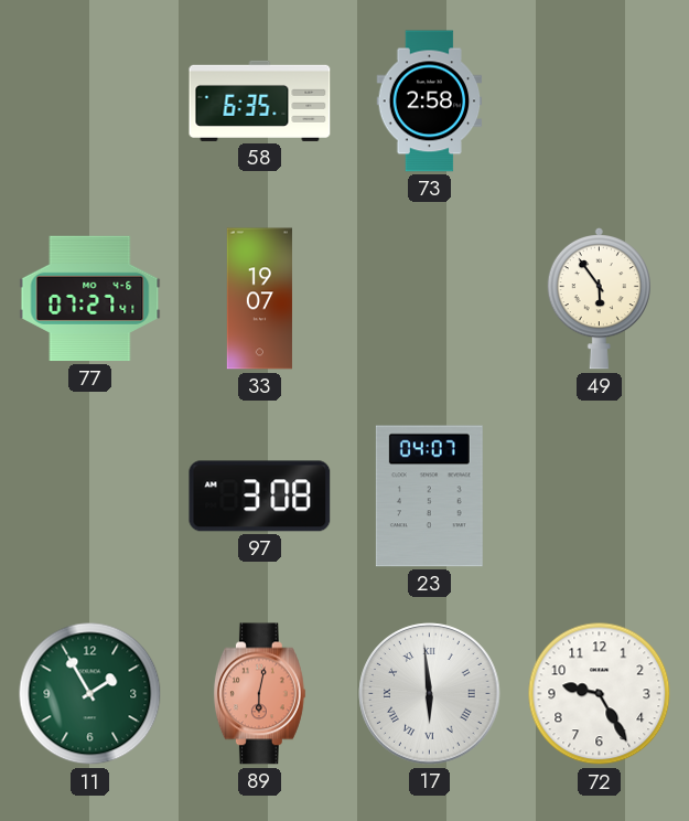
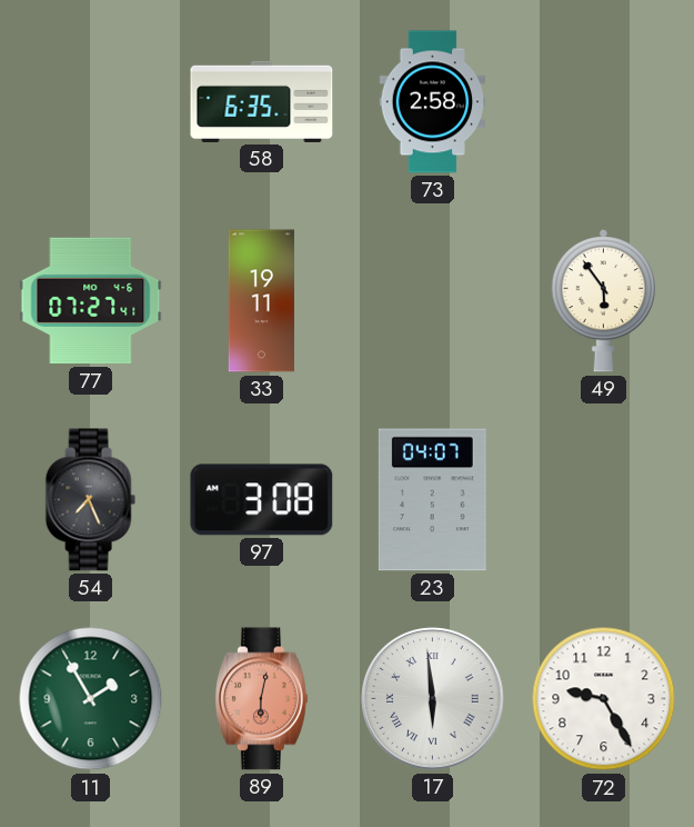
33: 19:07 -> 19:11
54: none -> 7:26
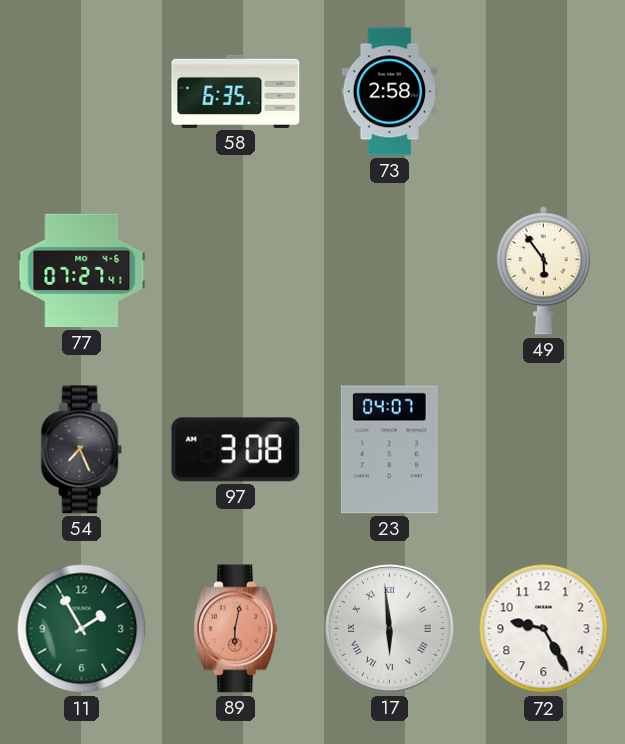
33: 19:11 -> none
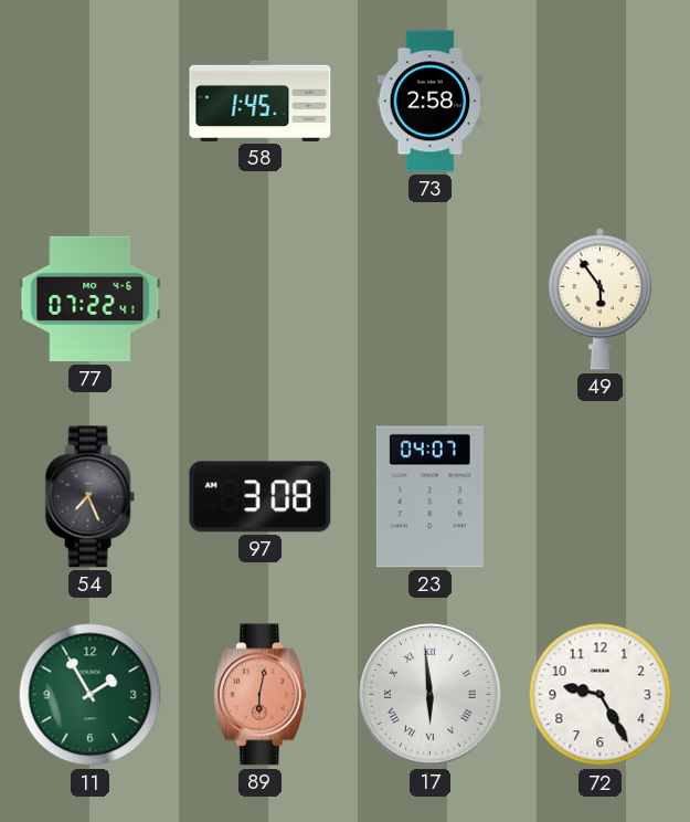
58: 6:35 -> 1:45
77: 07:27 -> 07:22
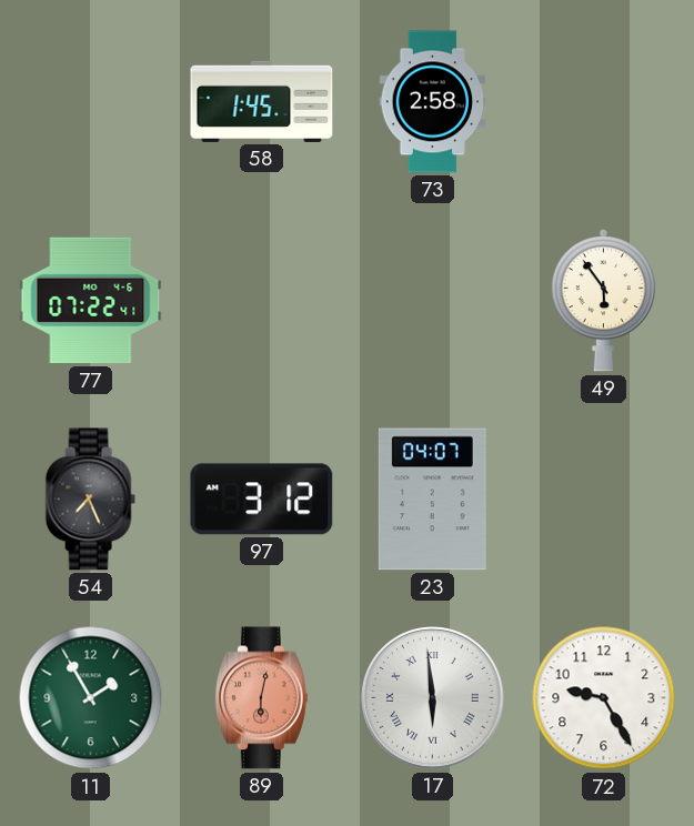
97: 3:08 -> 3:12
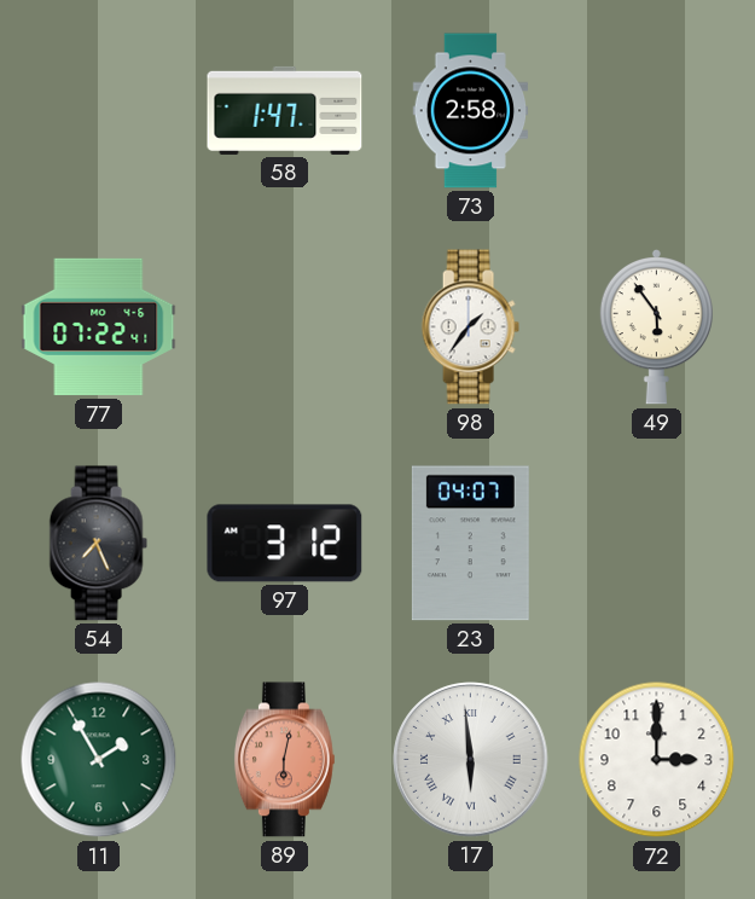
58: 1:45 -> 1:47
98: none -> 1:36
72: 9:25 -> 3:00
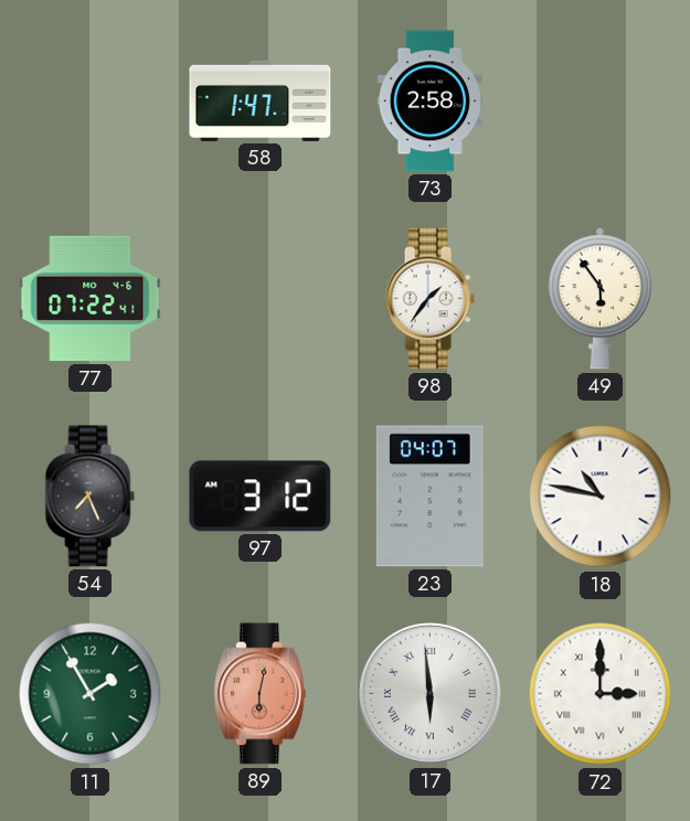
18: none -> 10:47
72 numerals: Arabic -> Roman
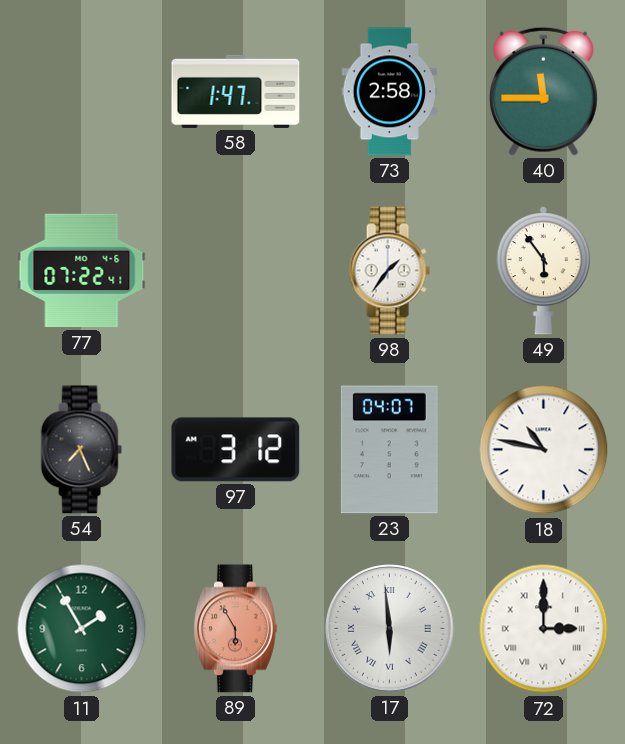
40: none -> 11:45
89: 6:02 -> 5:55
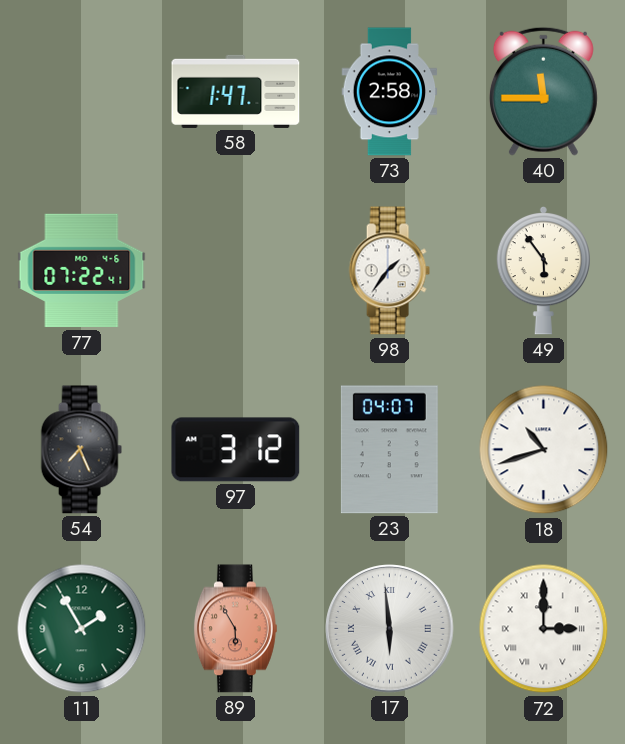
18: 10:47 -> 10:42
